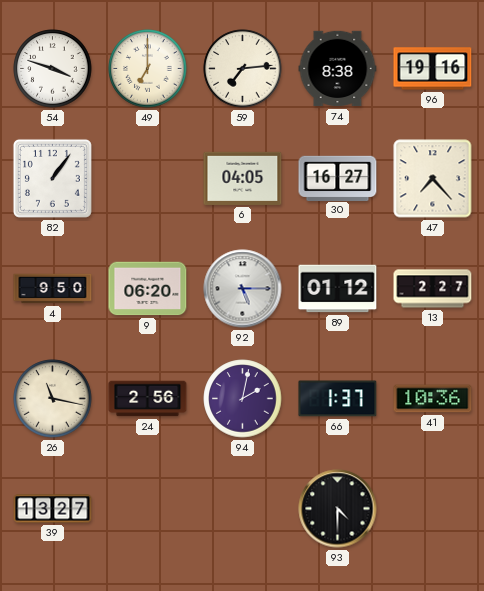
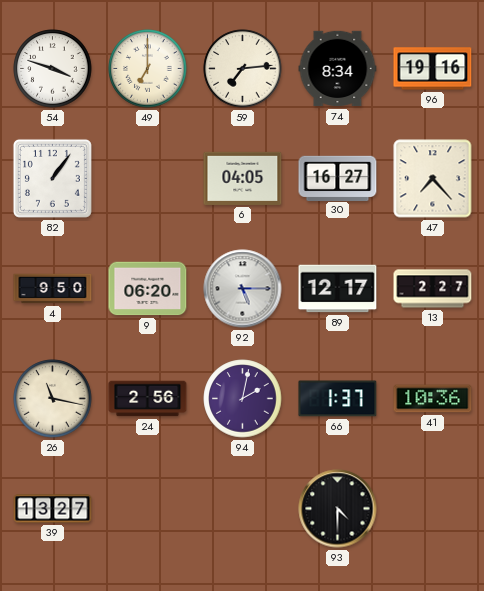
74: 8:38 -> 8:34
89: 01:12 -> 12:17
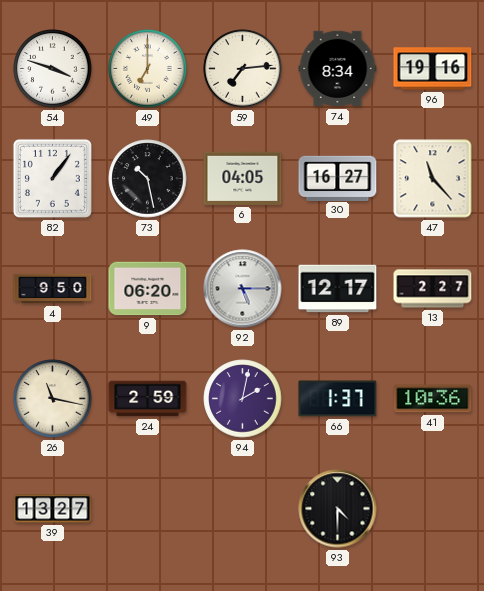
73: none -> 10:28
47: 7:23 -> 11:23
24: 2:56 -> 2:59
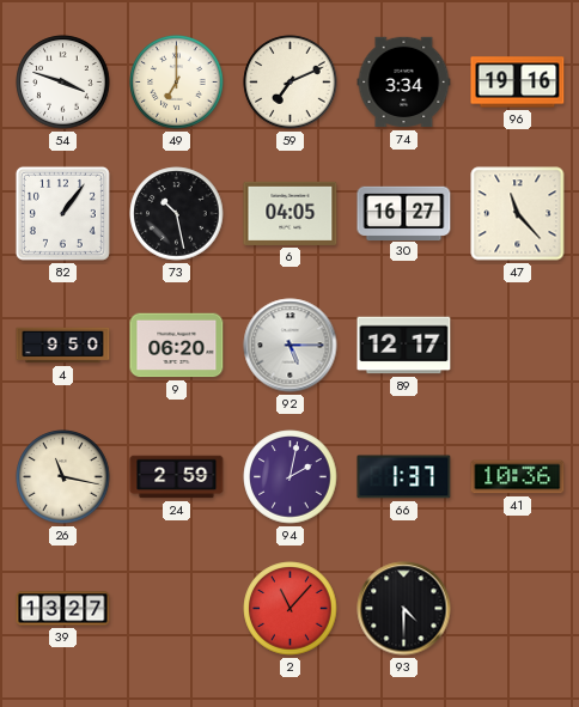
59: 7:14 -> 7:11
74: 8:34 -> 3:34
13: 2:27 -> none
2: none -> 11:07
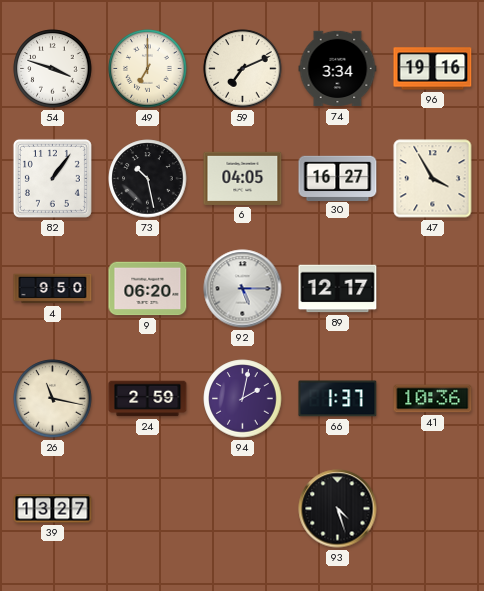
47: 11:23 -> 3:55
2: 11:07 -> none
93: 4:30 -> 4:27
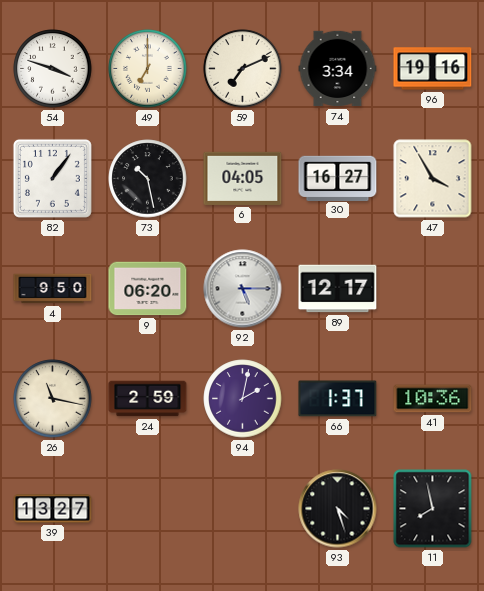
11: none -> 7:58
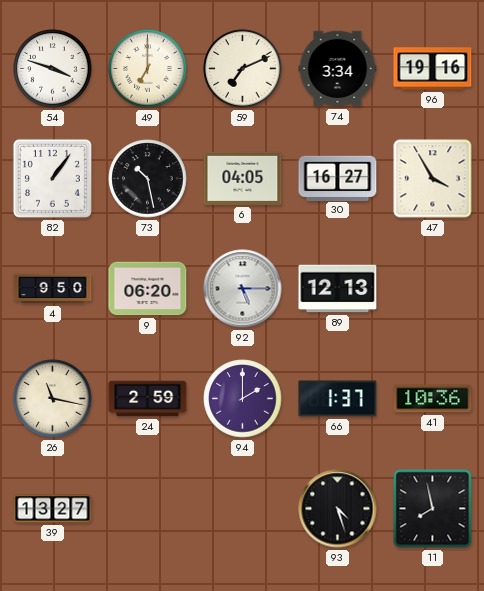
89: 12:17 -> 12:13
94: 2:02 -> 2:00
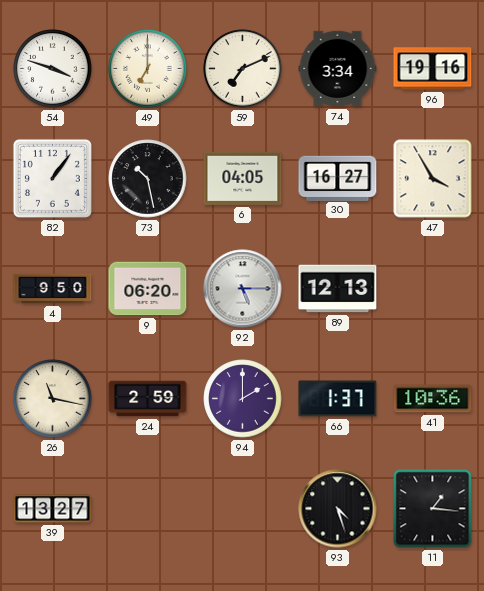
11: 7:58 -> 1:16
